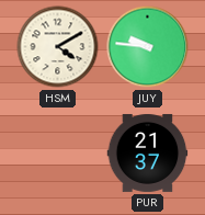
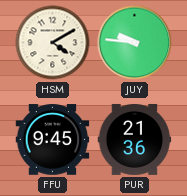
FFU: none -> 9:45
PUR: 21:37 -> 21:36
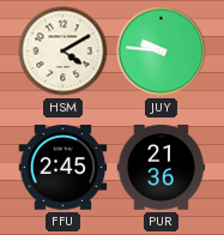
FFU: 9:45 -> 2:45
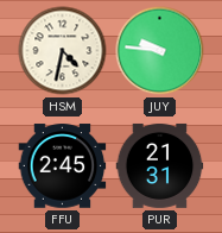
HSM: 4:10 -> 4:32
PUR: 21:36 -> 21:31
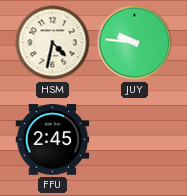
PUR: 21:31 -> none
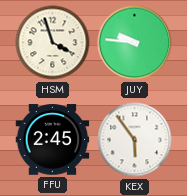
HSM: 4:32 -> 3:57
KEX: none -> 5:54
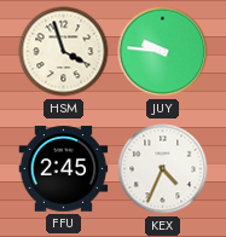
KEX: 5:54 -> 4:34
